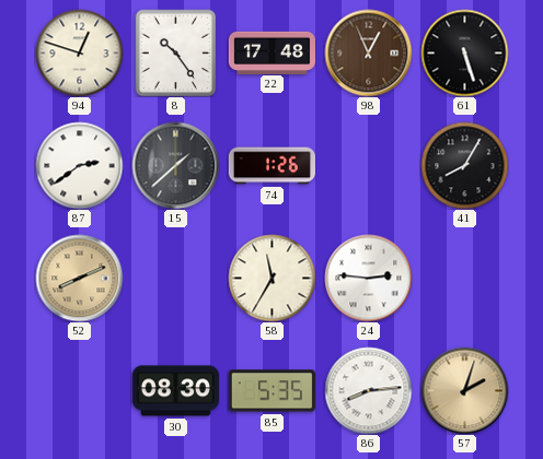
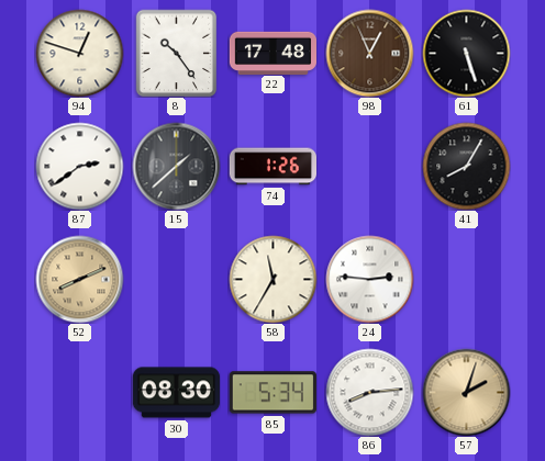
85: 5:35 -> 5:34
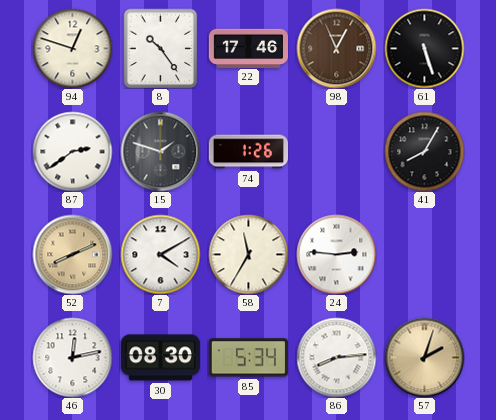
22: 17:48 -> 17:46
15: 1:38 -> 1:48
7: none -> 4:10
46: none -> 12:13
